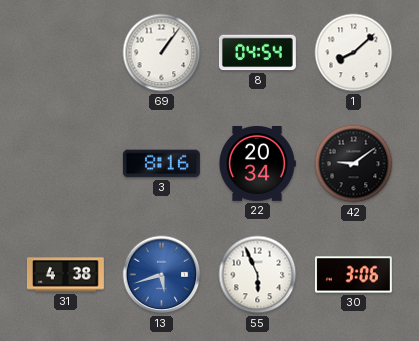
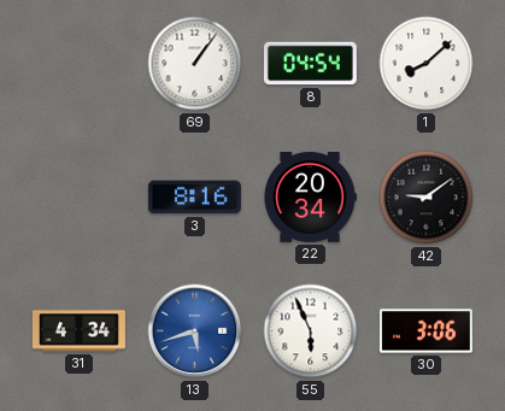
31: 4:38 -> 4:34
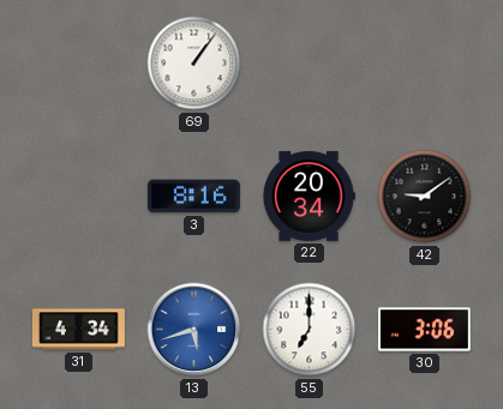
8: 04:54 -> none
1: 8:08 -> none
55: 5:56 -> 7:00
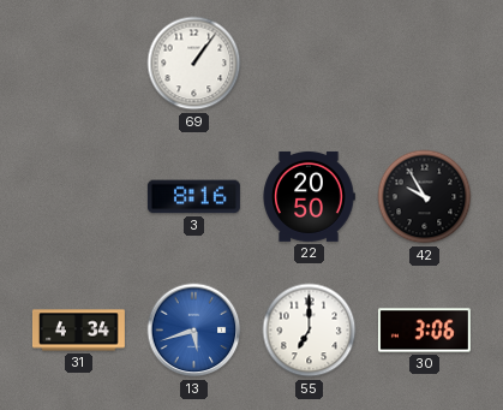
22: 20:34 -> 20:50
42: 9:09 -> 9:55
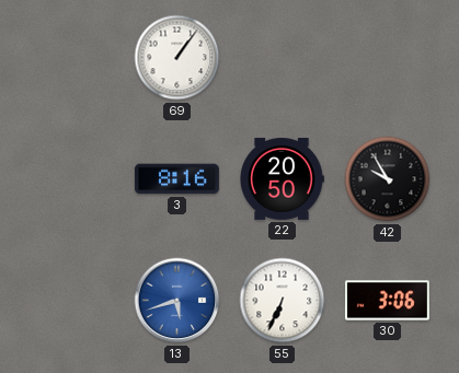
31: 4:34 -> none
55: 7:00 -> 6:34
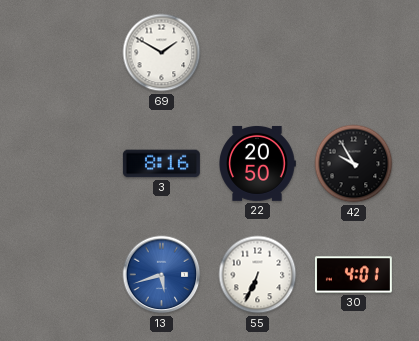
69: 1:06 -> 1:50
30: 3:06 -> 4:01
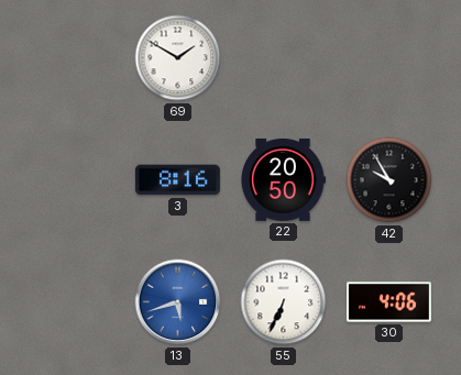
30: 4:01 -> 4:06
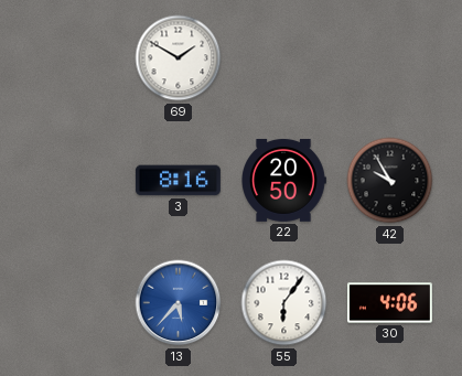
13: 5:42 -> 5:37
55: 6:34 -> 6:06
